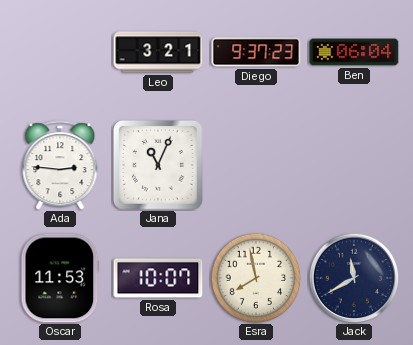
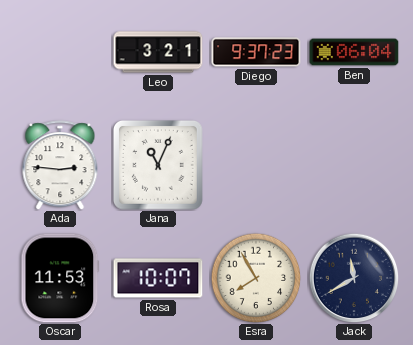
Esra: 7:58 -> 7:55
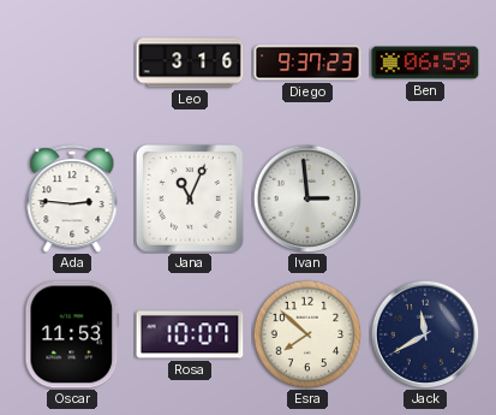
Leo: 3:21 -> 3:16
Ben: 06:04 -> 06:59
Ivan: none -> 2:59
Esra: 7:55 -> 7:52
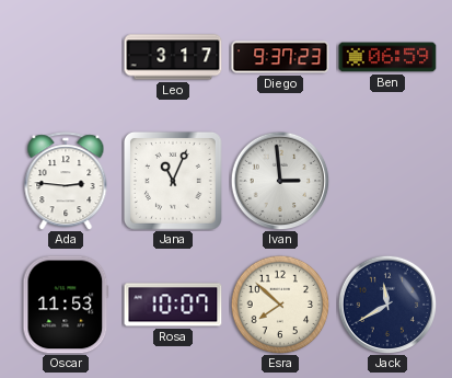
Leo: 3:16 -> 3:17
